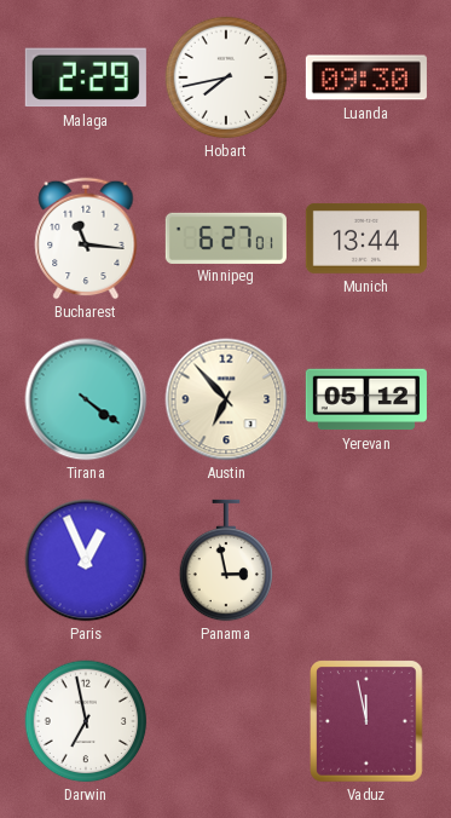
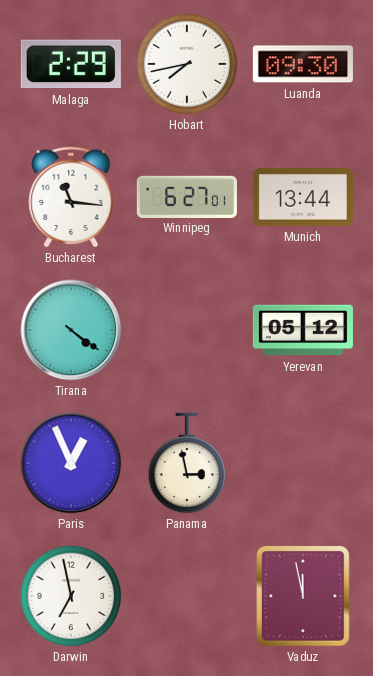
Austin: 6:53 -> none
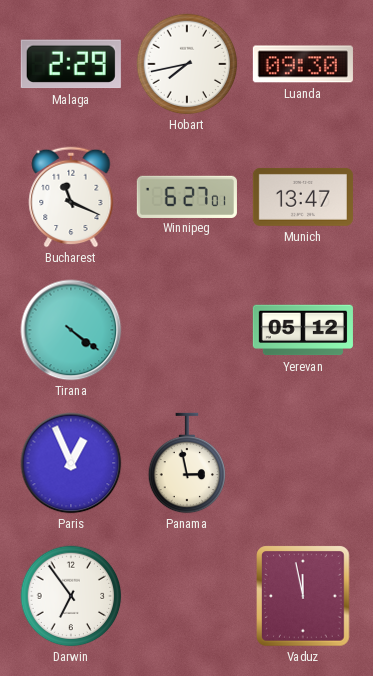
Bucharest: 11:16 -> 11:19
Munich: 13:44 -> 13:47
Darwin: 6:58 -> 6:54
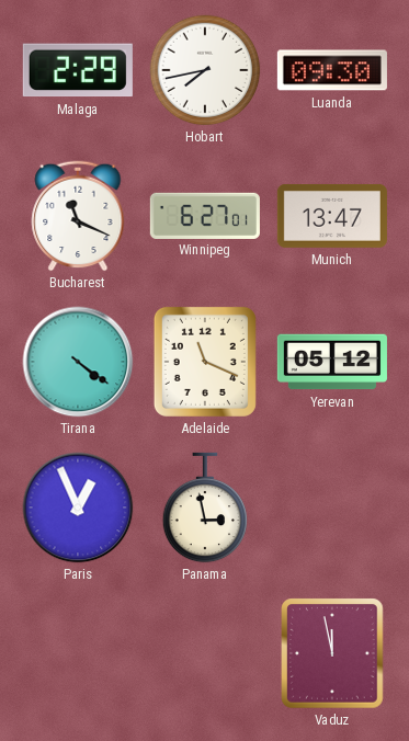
Adelaide: none -> 11:19
Darwin: 6:54 -> none
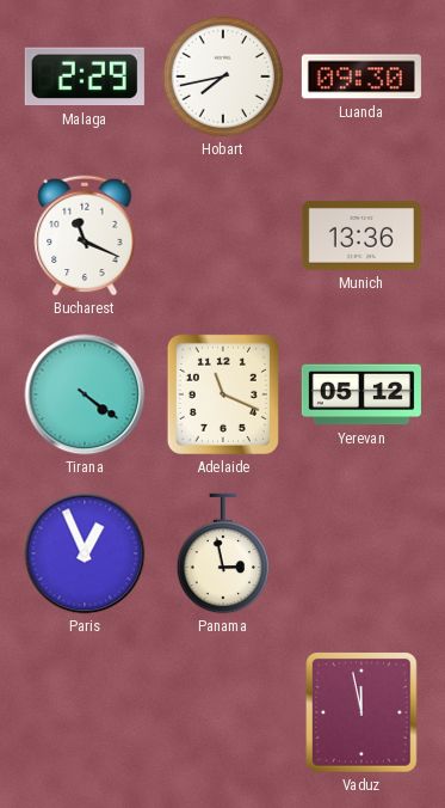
Winnipeg: 6:27 -> none
Munich: 13:47 -> 13:36
